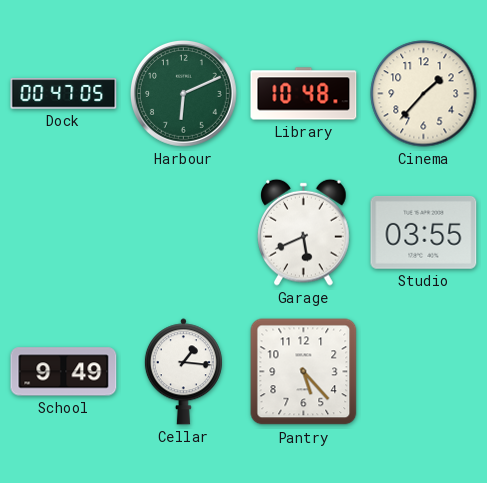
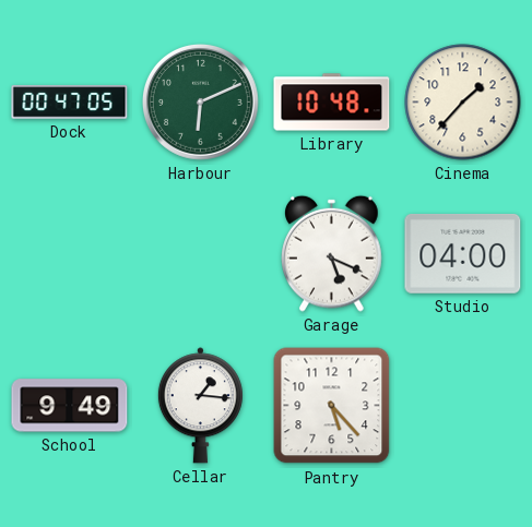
Garage: 5:41 -> 5:19
Studio: 03:55 -> 04:00
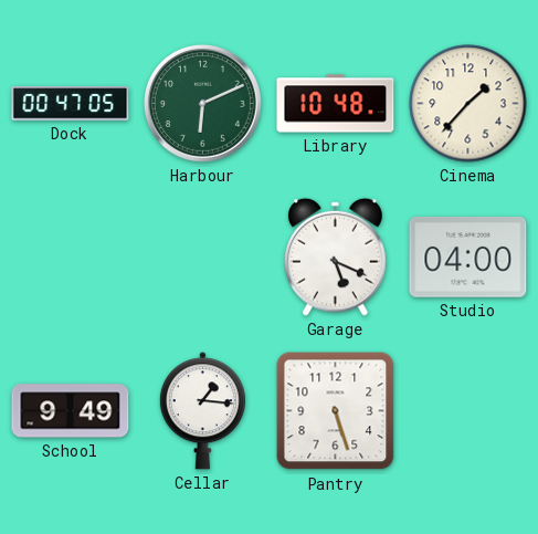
Pantry: 5:23 -> 5:27
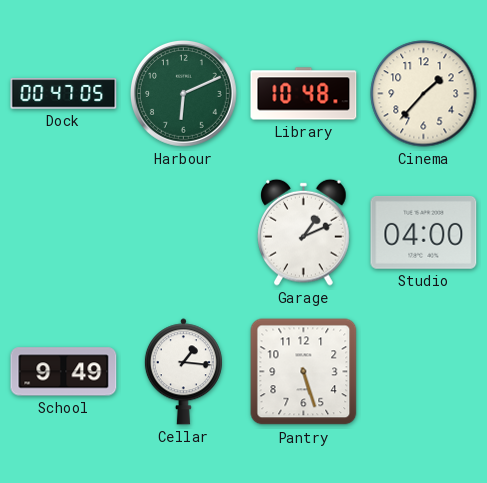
Garage: 5:19 -> 1:11
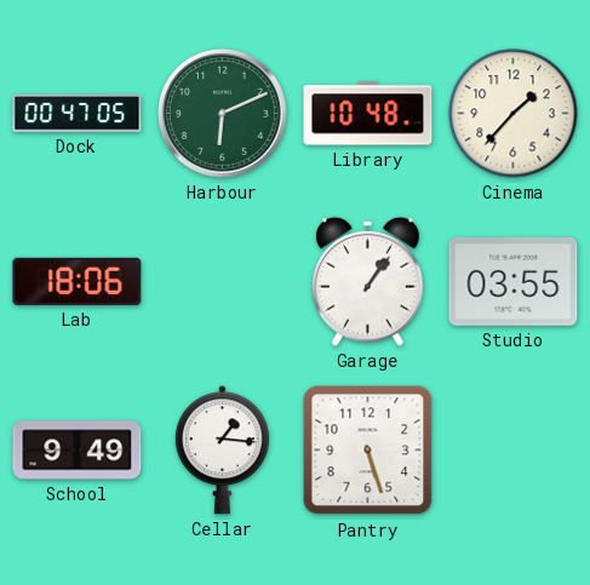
Lab: none -> 18:06
Garage: 1:11 -> 1:06
Studio: 04:00 -> 03:55
